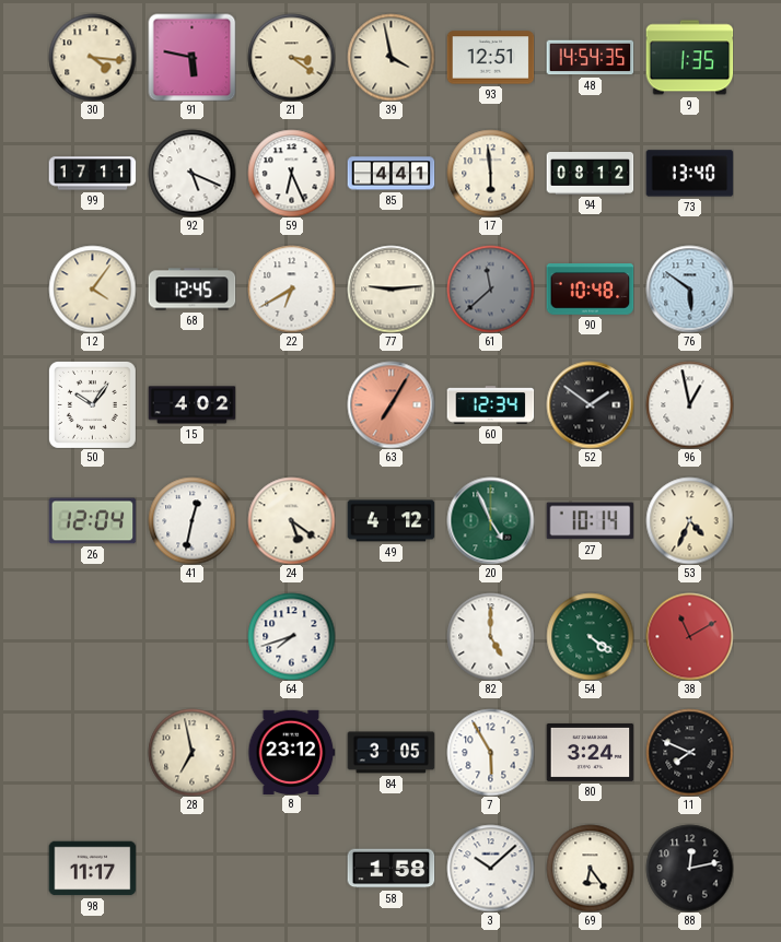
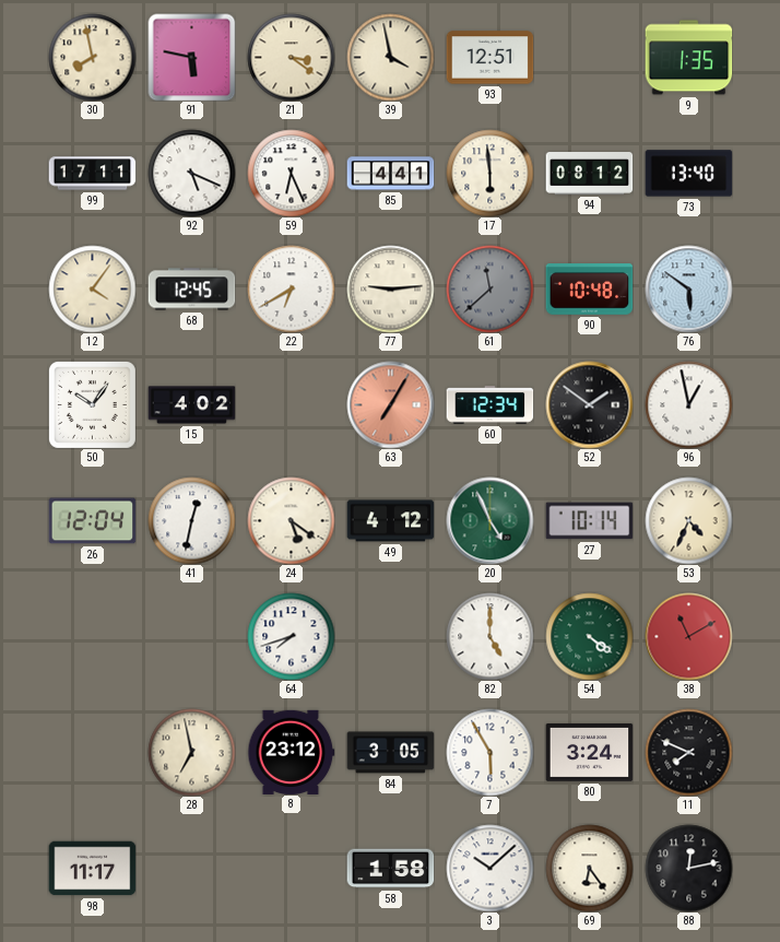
30: 4:16 -> 7:58
48: 14:54 -> none
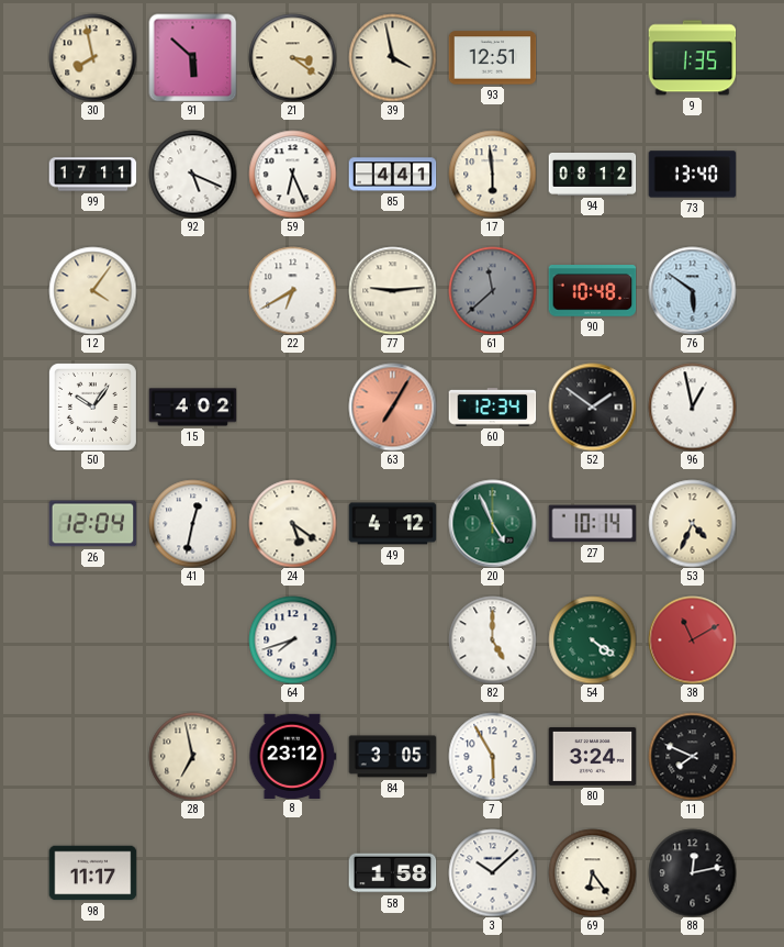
91: 5:47 -> 5:52
68: 12:45 -> none
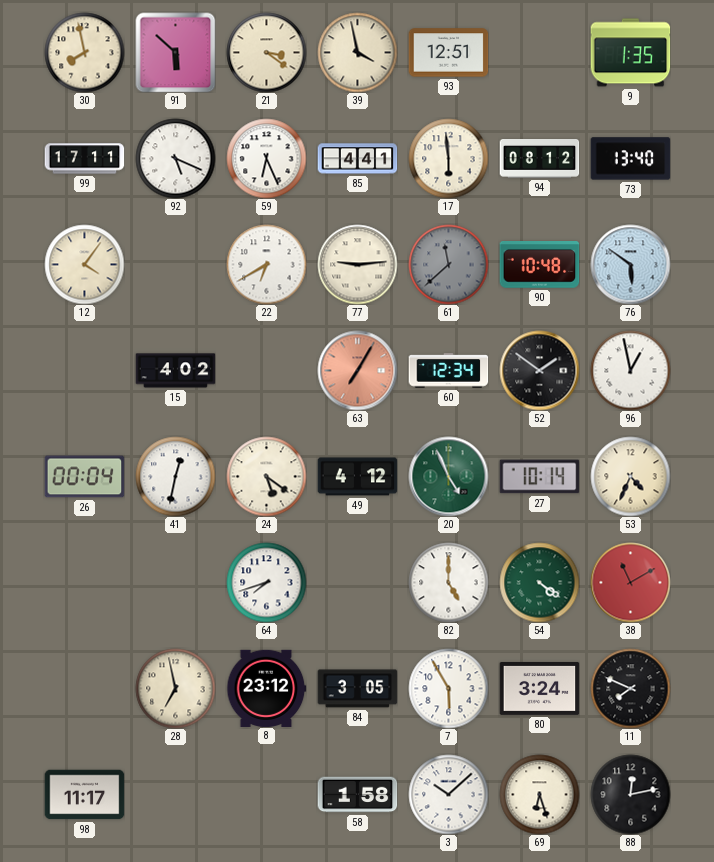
50: 10:06 -> none
26: 12:04 -> 00:04
69: 6:24 -> 6:27
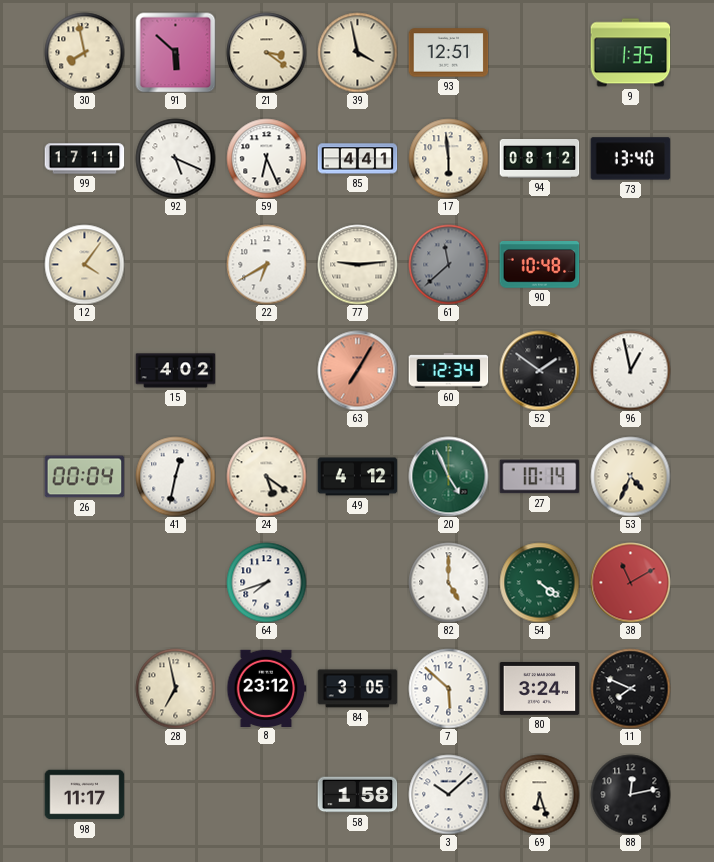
76: 5:51 -> none
7: 5:55 -> 5:52
